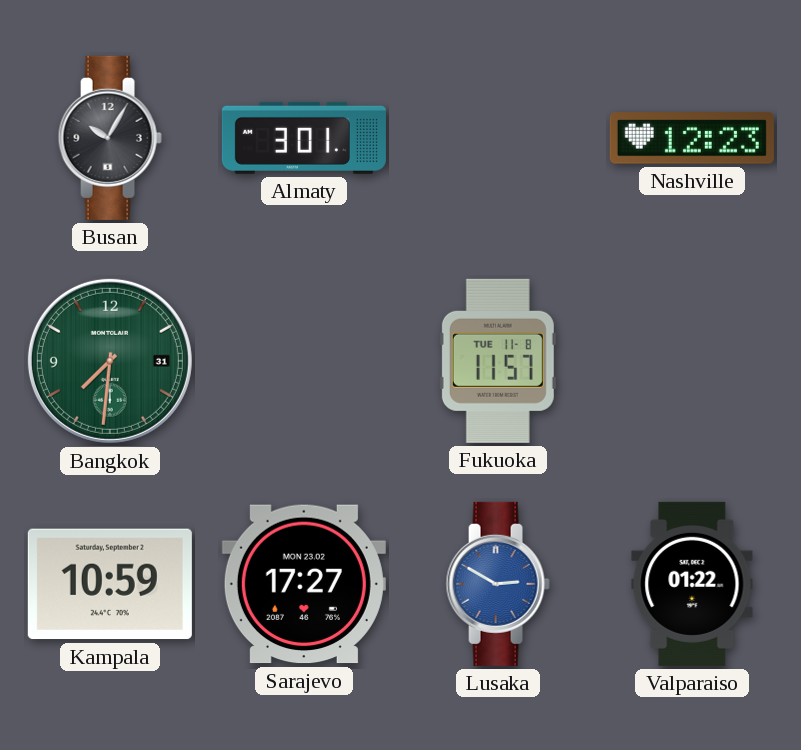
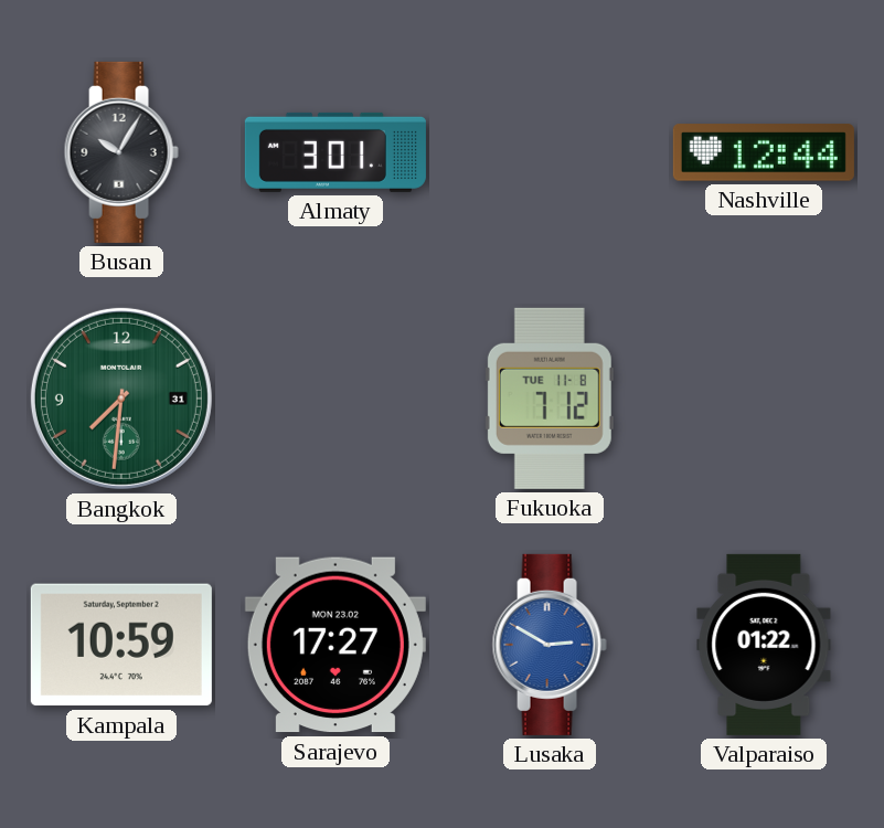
Nashville: 12:23 -> 12:44
Fukuoka: 11:57 -> 7:12
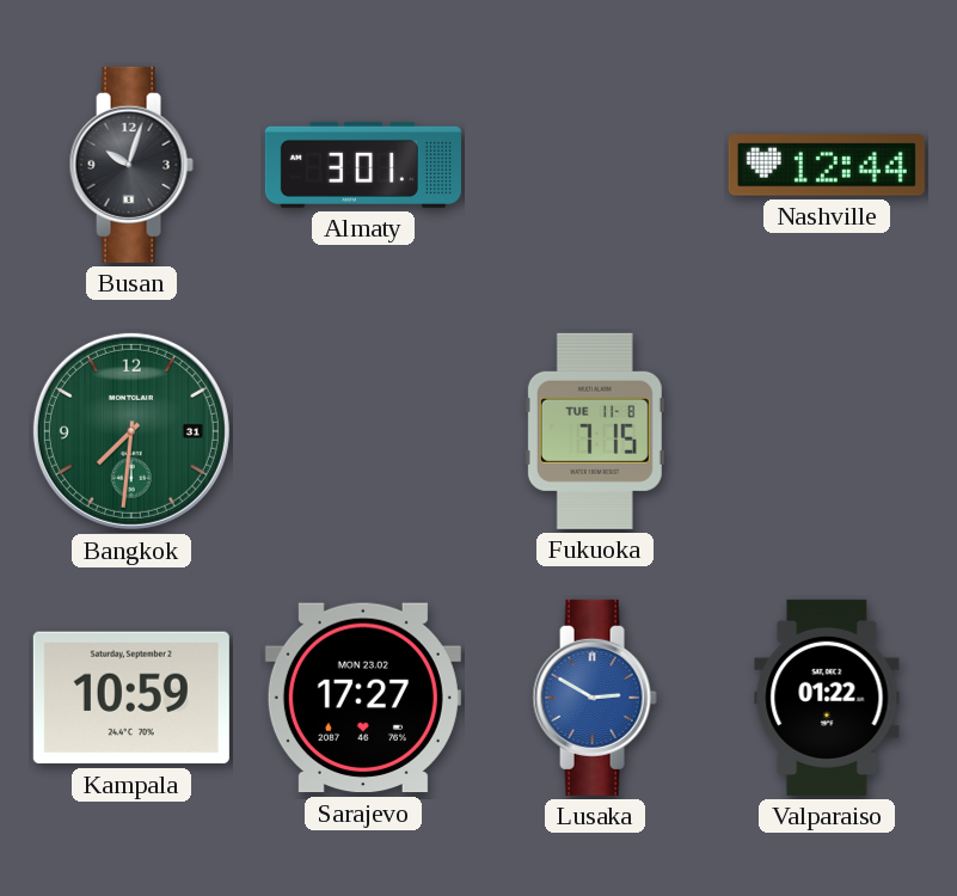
Busan: 10:05 -> 10:03
Fukuoka: 7:12 -> 7:15
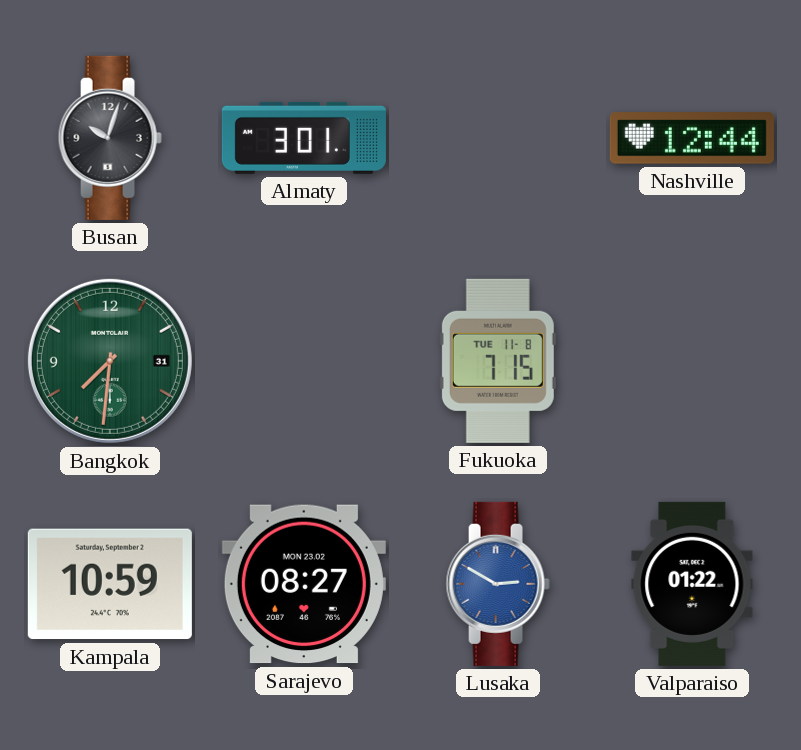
Sarajevo: 17:27 -> 08:27
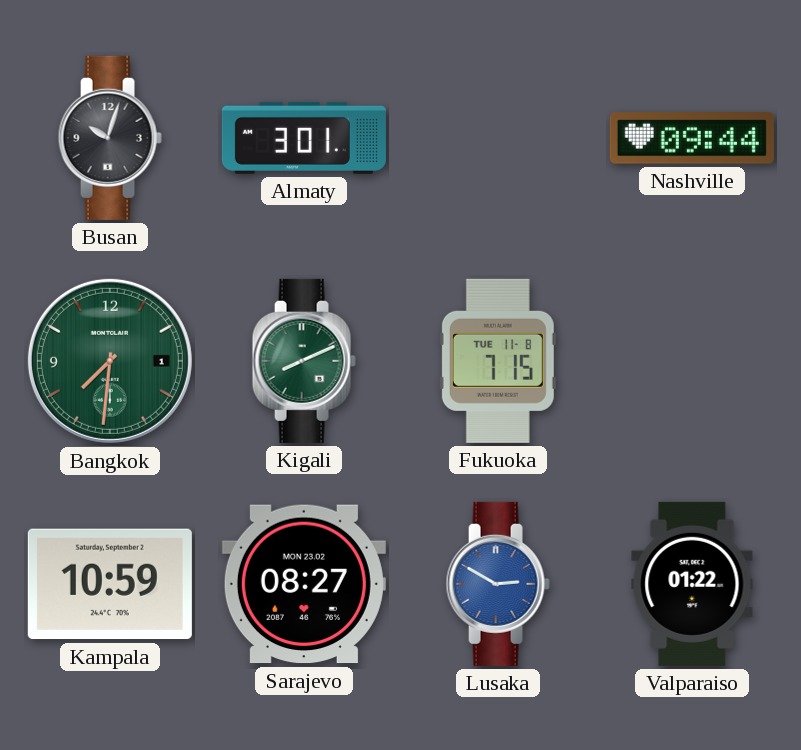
Nashville: 12:44 -> 09:44
Bangkok date: 31 -> 1
Kigali: none -> 8:11
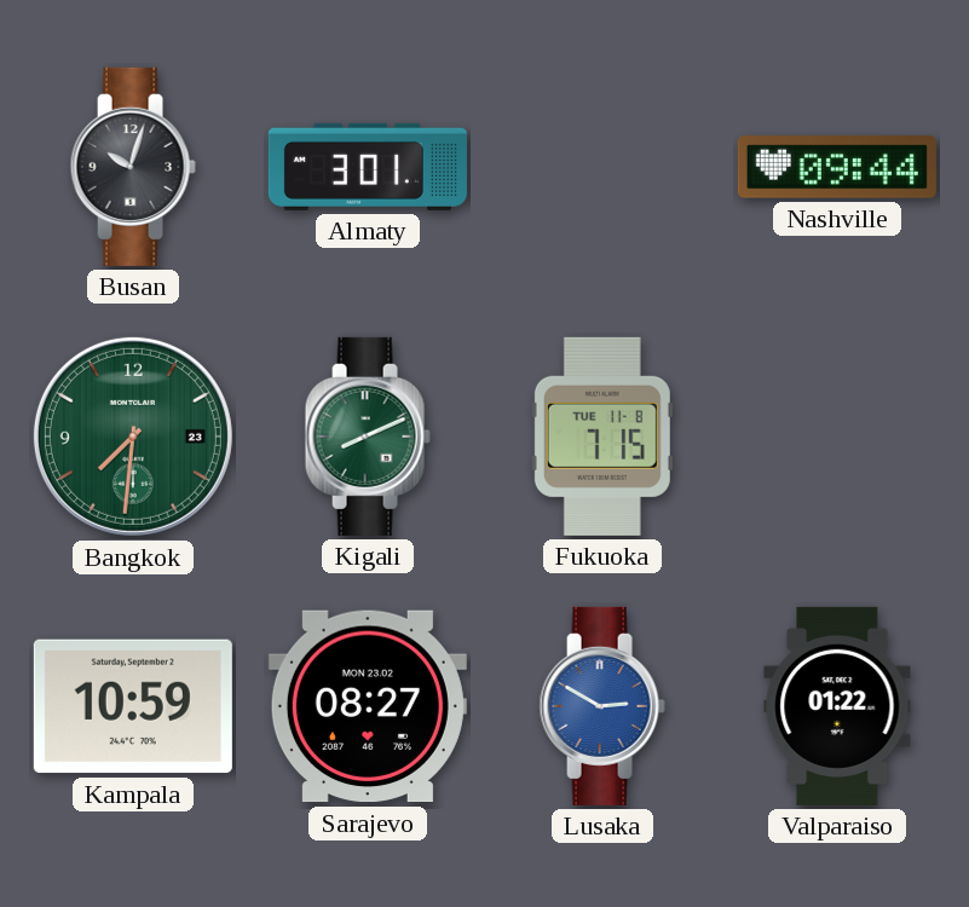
Bangkok date: 1 -> 23
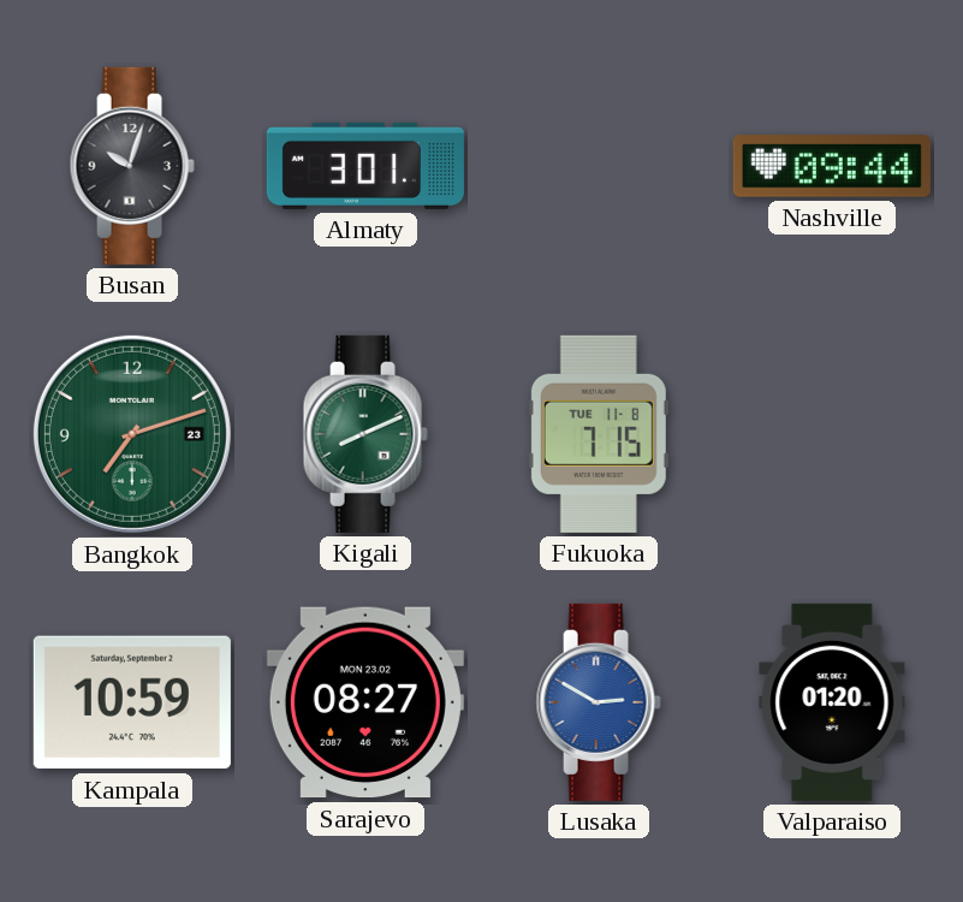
Bangkok: 7:31 -> 7:12
Valparaiso: 01:22 -> 01:20
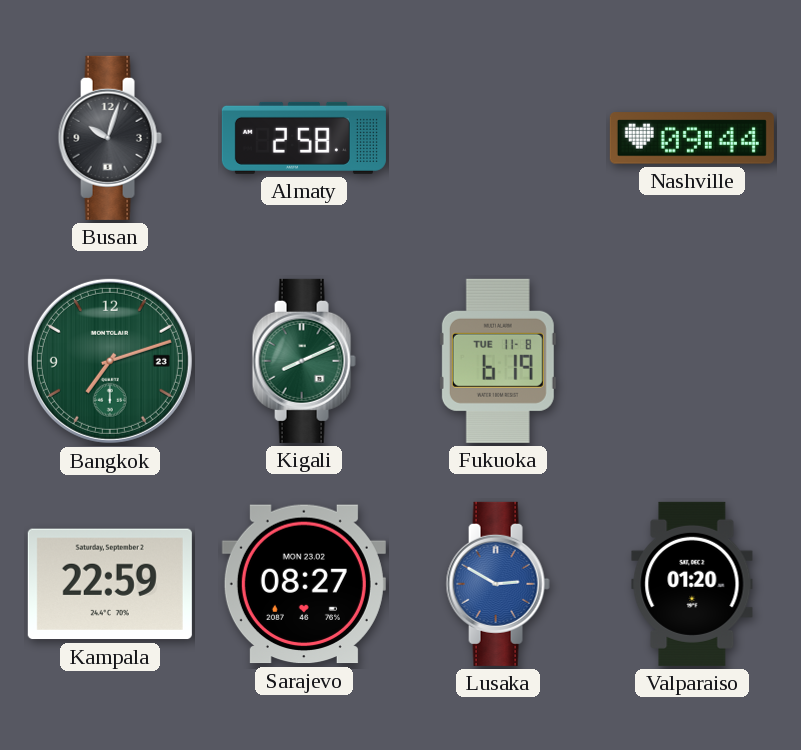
Almaty: 3:01 -> 2:58
Fukuoka: 7:15 -> 6:19
Kampala: 10:59 -> 22:59
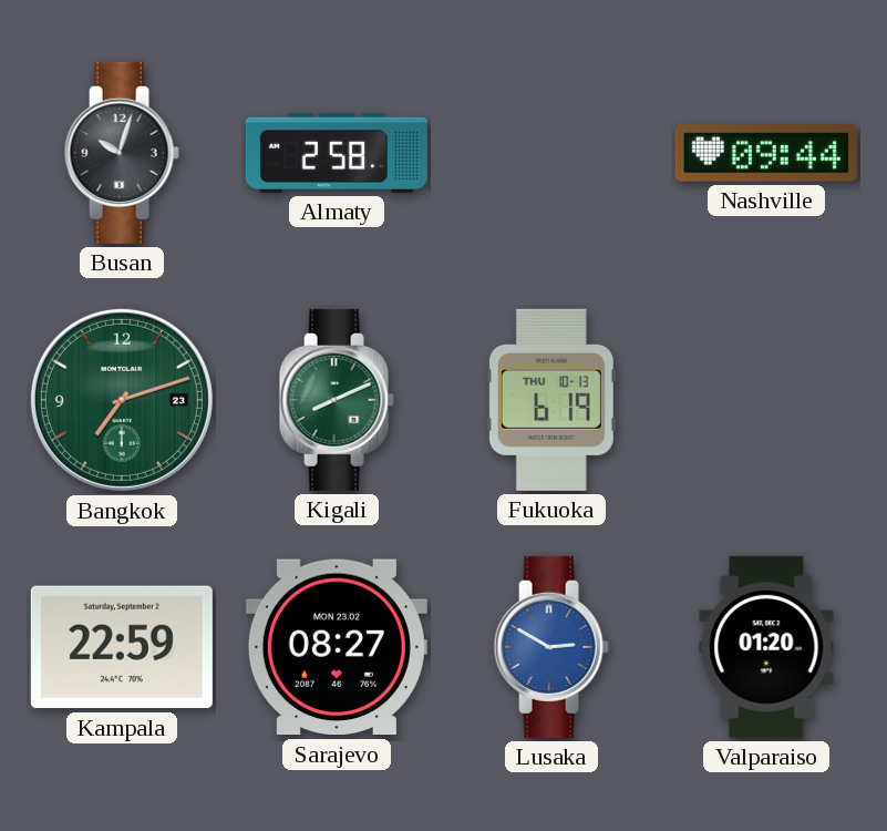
Fukuoka date: TUE 11-8 -> THU 10-13
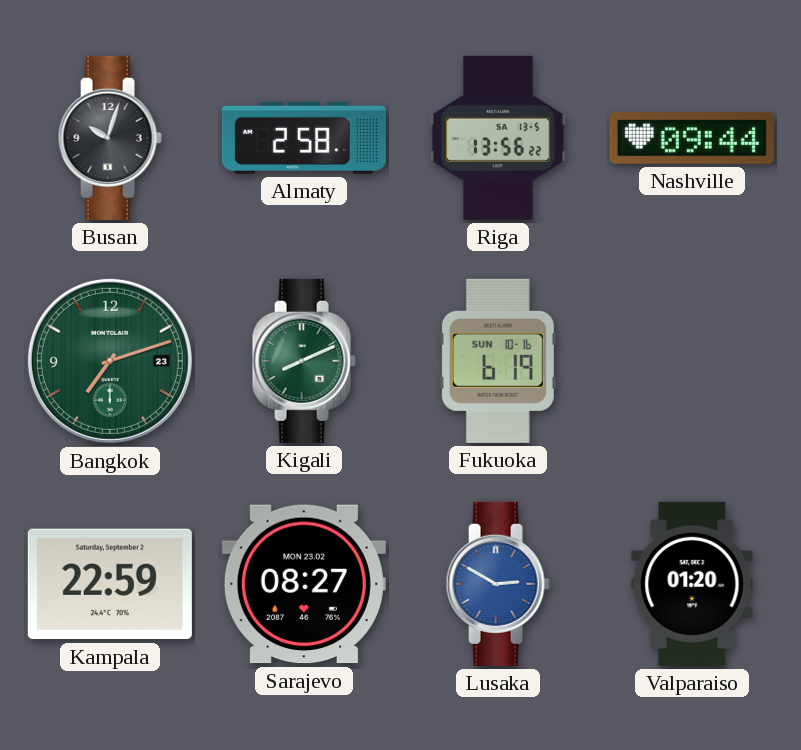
Riga: none -> 13:56
Fukuoka date: THU 10-13 -> SUN 10-16
